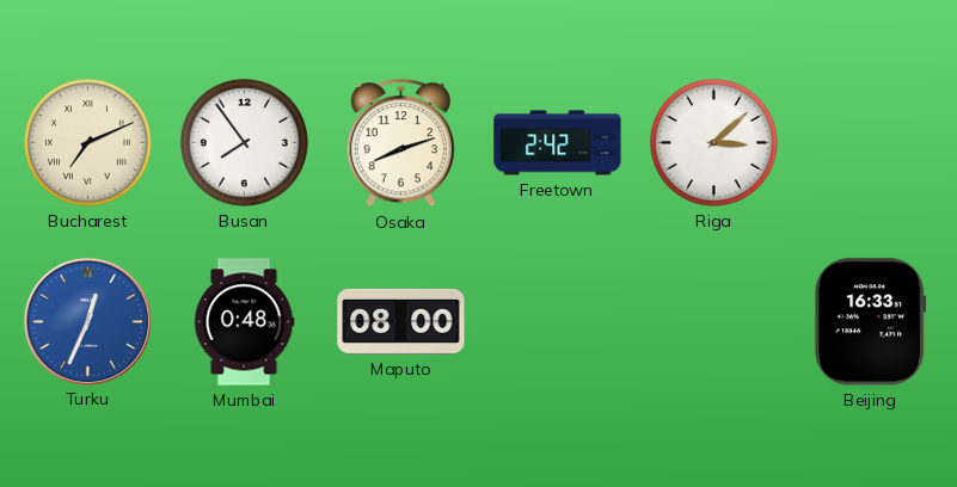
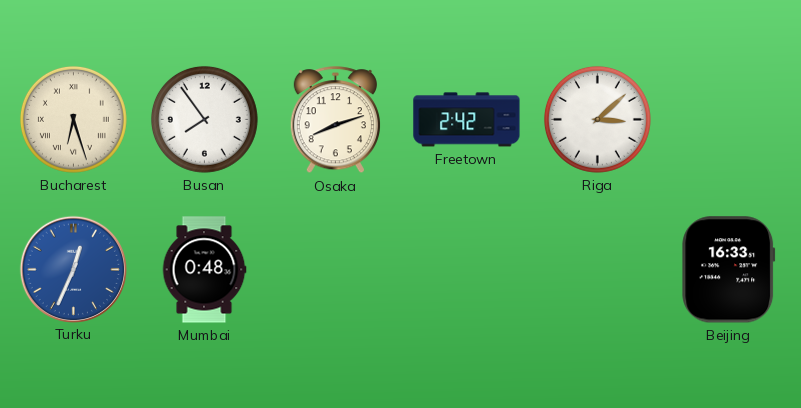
Bucharest: 7:11 -> 6:27
Maputo: 08:00 -> none
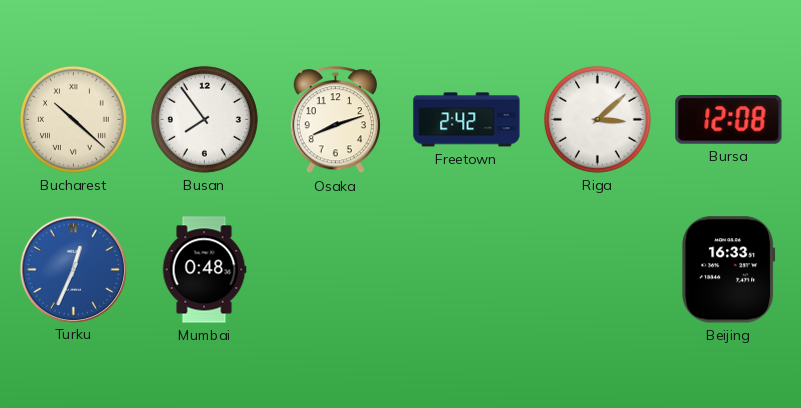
Bucharest: 6:27 -> 10:22
Bursa: none -> 12:08
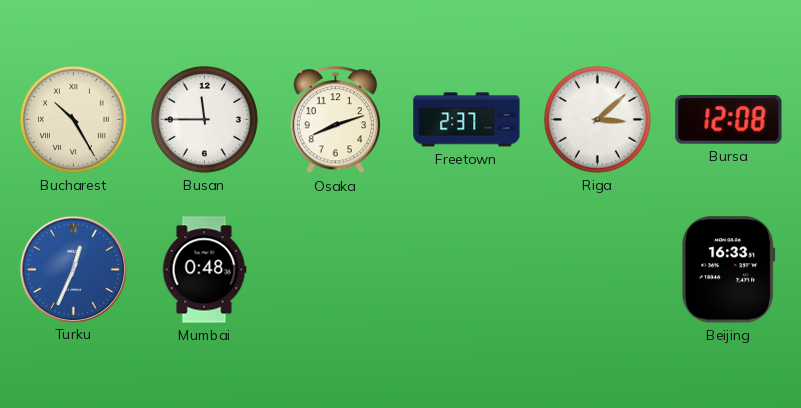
Bucharest: 10:22 -> 10:25
Busan: 7:54 -> 11:45
Freetown: 2:42 -> 2:37
